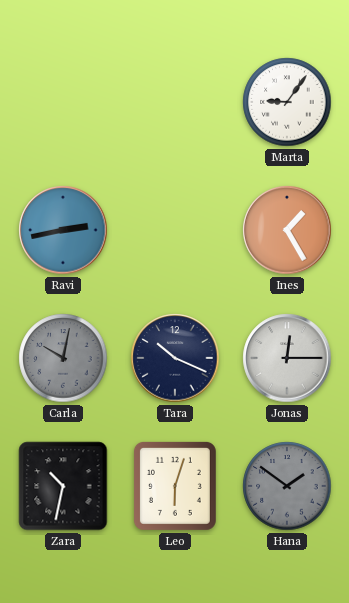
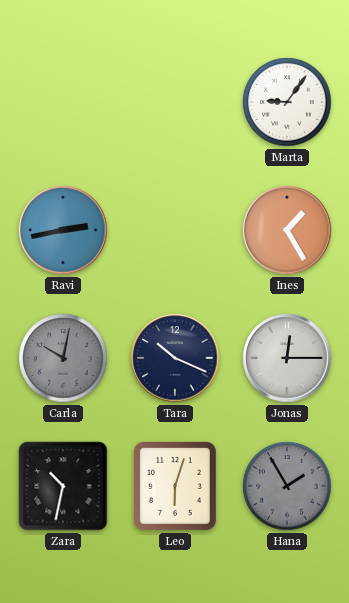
Hana: 1:51 -> 1:55
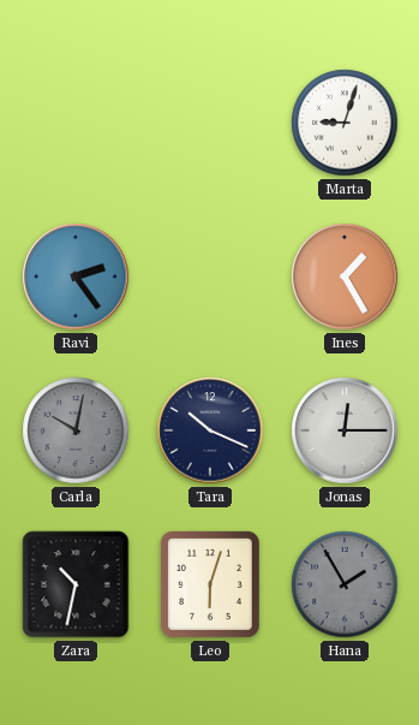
Marta: 9:06 -> 9:03
Ravi: 2:43 -> 2:24
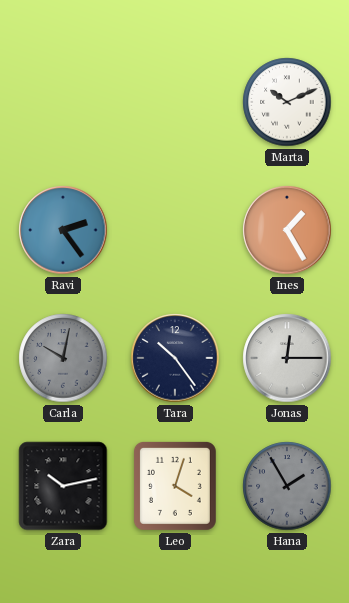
Marta: 9:03 -> 10:11
Tara: 10:19 -> 10:24
Zara: 10:32 -> 10:13
Leo: 6:03 -> 4:03
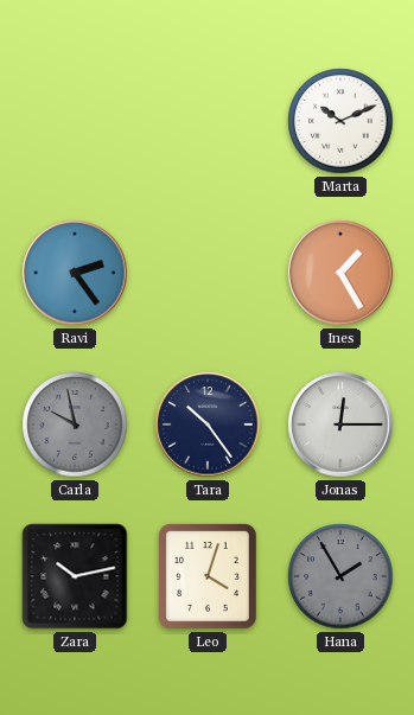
Carla: 10:02 -> 9:58
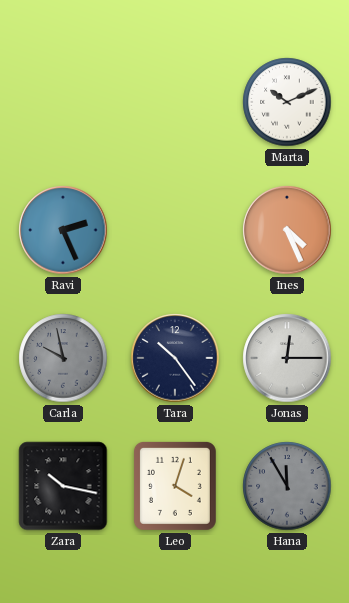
Ravi: 2:24 -> 2:26
Ines: 1:25 -> 4:26
Zara: 10:13 -> 10:17
Hana: 1:55 -> 11:55
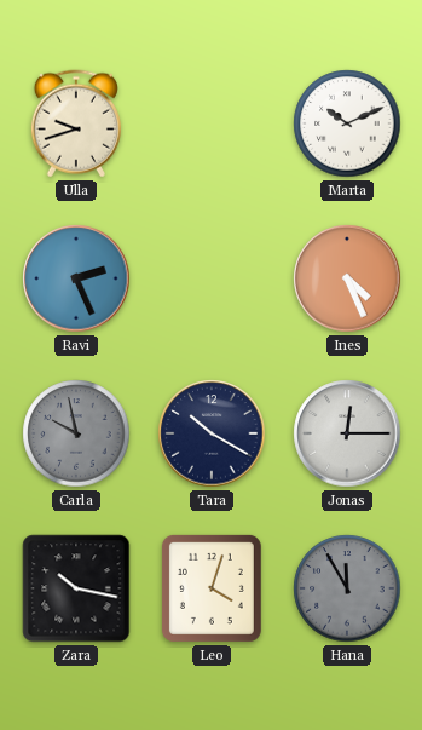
Ulla: none -> 9:42
Tara: 10:24 -> 10:20
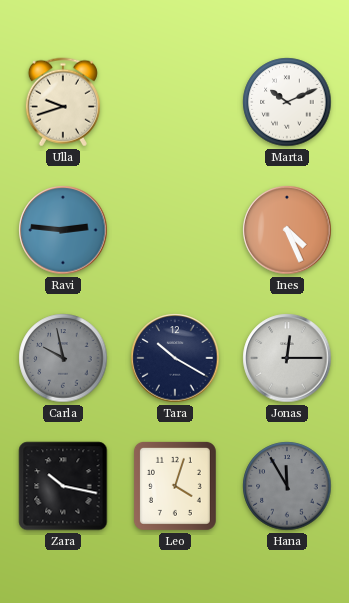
Ravi: 2:26 -> 2:46
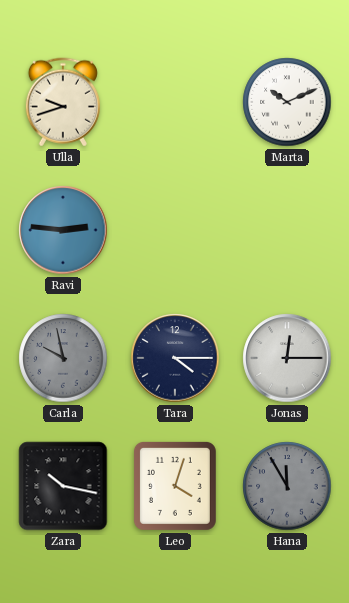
Ines: 4:26 -> none
Tara: 10:20 -> 4:15
